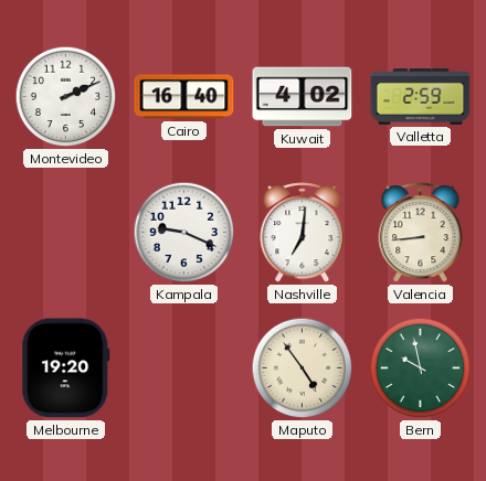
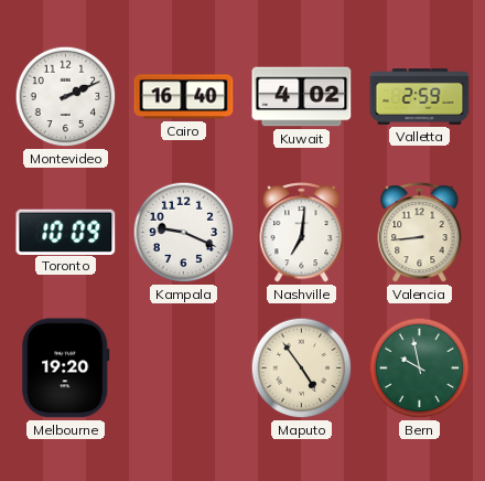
Toronto: none -> 10:09
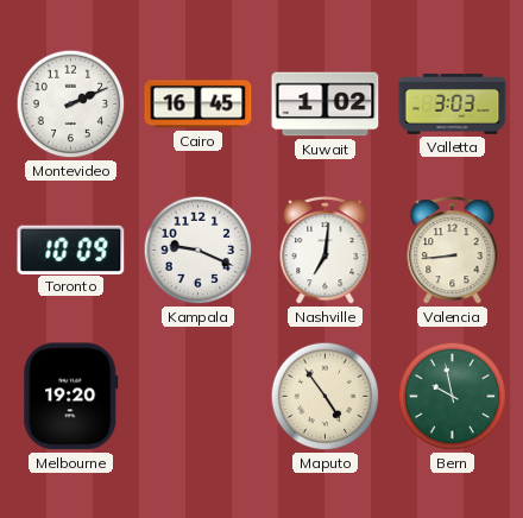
Cairo: 16:40 -> 16:45
Kuwait: 4:02 -> 1:02
Valletta: 2:59 -> 3:03
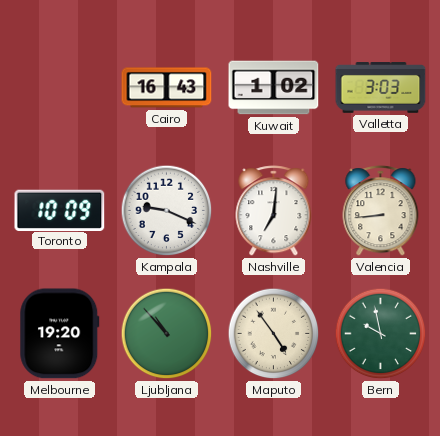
Montevideo: 2:11 -> none
Cairo: 16:45 -> 16:43
Ljubljana: none -> 10:53
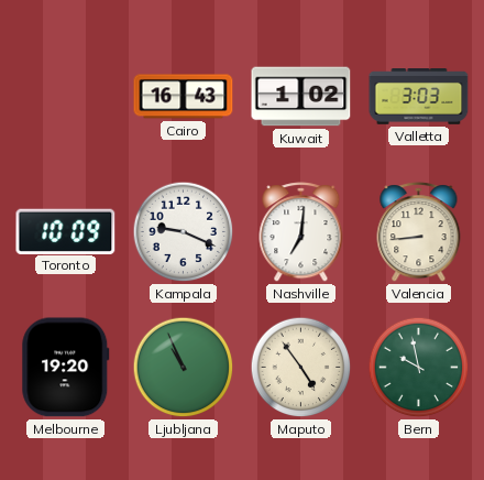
Ljubljana: 10:53 -> 10:56
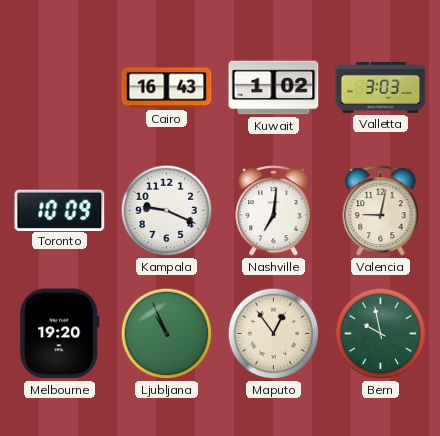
Valencia: 8:44 -> 9:02
Maputo: 4:54 -> 12:54
